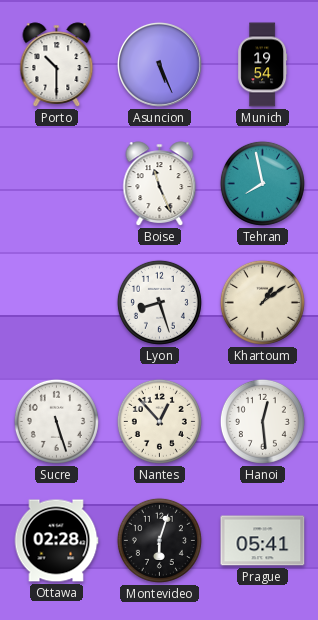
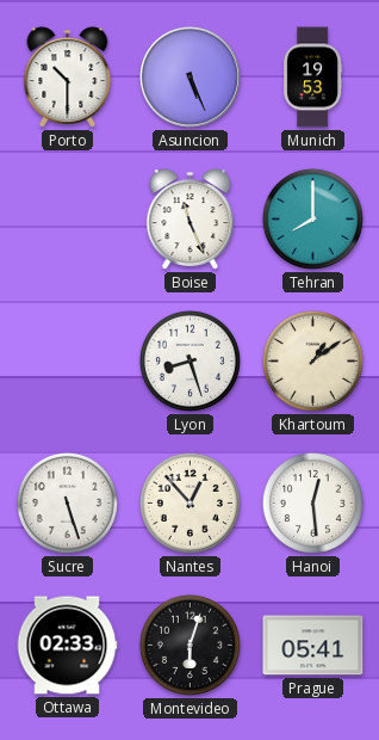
Munich: 19:54 -> 19:53
Tehran: 7:58 -> 8:00
Ottawa: 02:28 -> 02:33
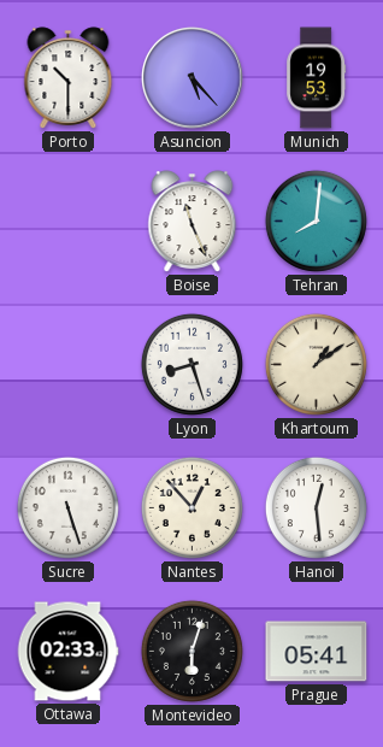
Asuncion: 5:26 -> 5:23
Tehran: 8:00 -> 8:01
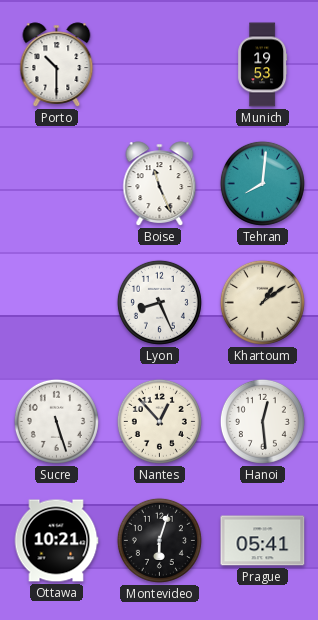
Asuncion: 5:23 -> none
Lyon: 8:27 -> 8:26
Ottawa: 02:33 -> 10:21
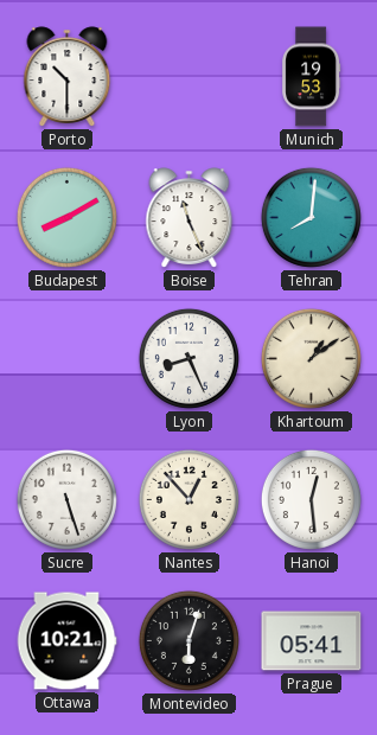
Budapest: none -> 8:10
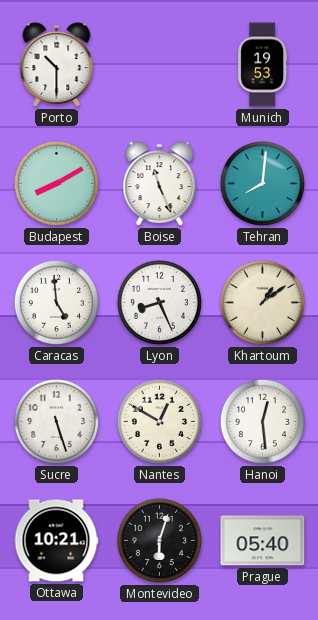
Caracas: none -> 4:59
Nantes: 12:53 -> 12:50
Prague: 05:41 -> 05:40
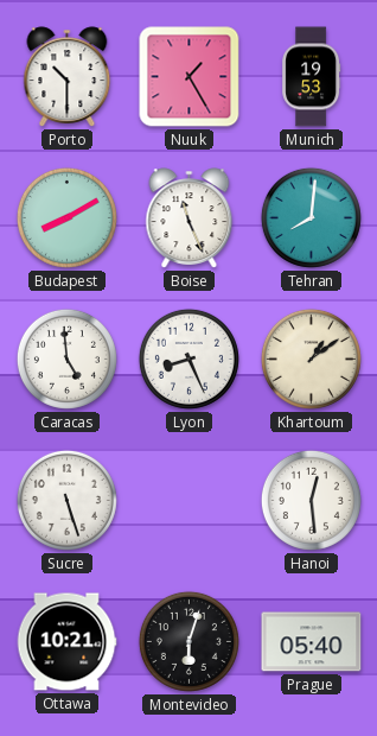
Nuuk: none -> 1:25
Nantes: 12:50 -> none
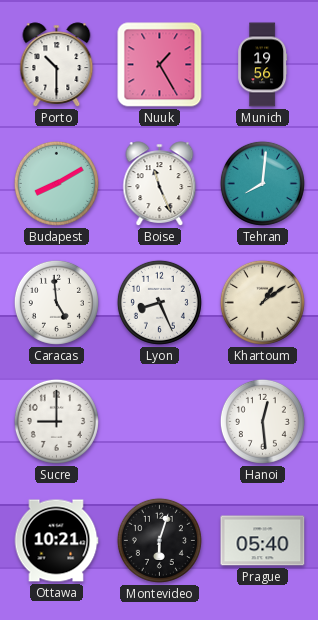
Munich: 19:53 -> 19:56
Sucre: 5:27 -> 9:00
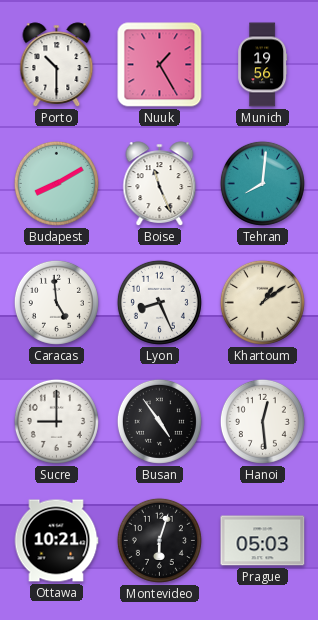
Busan: none -> 4:54
Prague: 05:40 -> 05:03
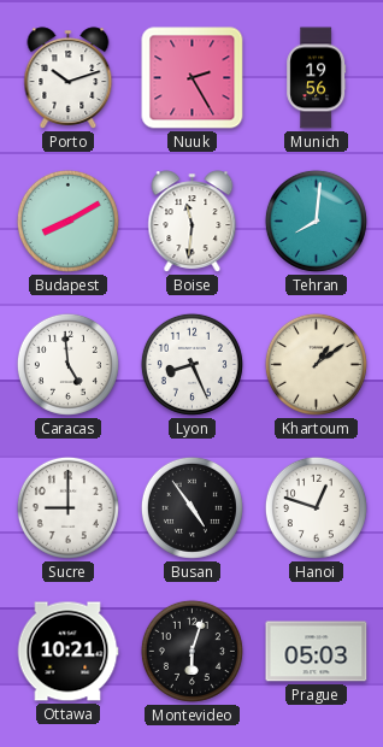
Porto: 10:30 -> 10:12
Nuuk: 1:25 -> 2:25
Boise: 11:26 -> 11:31
Hanoi: 12:29 -> 12:48
